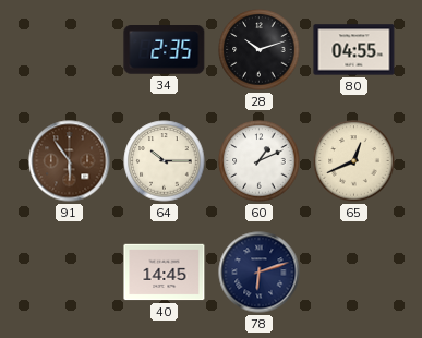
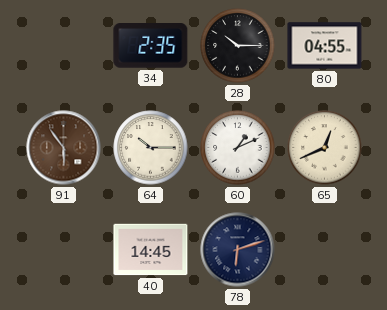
28: 10:12 -> 10:15
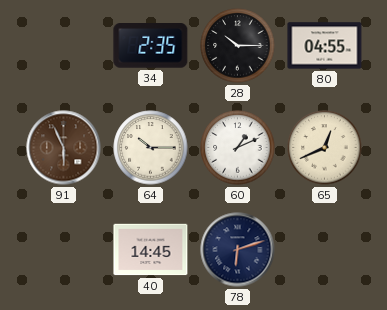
91: 5:54 -> 5:56
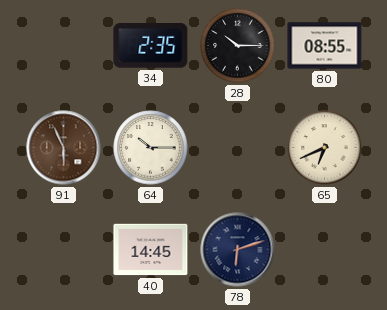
80: 04:55 -> 08:55
60: 1:11 -> none
65: 12:41 -> 6:41
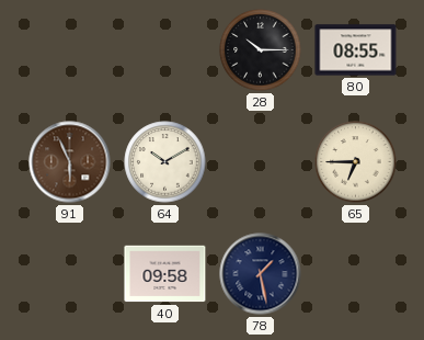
34: 2:35 -> none
64: 10:15 -> 10:10
65: 6:41 -> 6:45
40: 14:45 -> 09:58
78: 6:12 -> 1:28
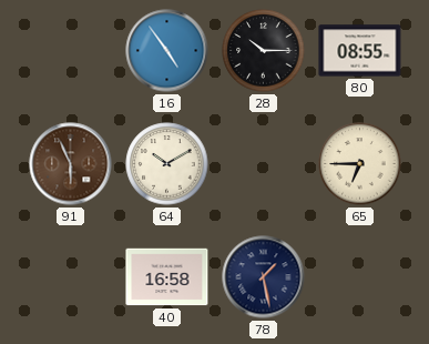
16: none -> 4:54
40: 09:58 -> 16:58
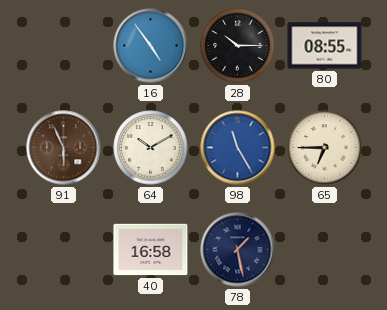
98: none -> 11:25
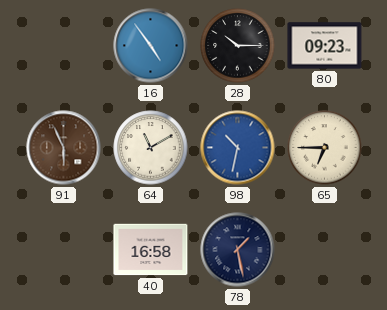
80: 08:55 -> 09:23
64: 10:10 -> 11:10
98: 11:25 -> 10:32
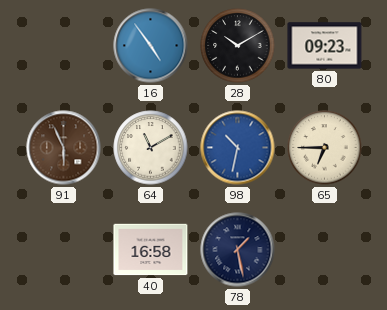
28: 10:15 -> 10:10
